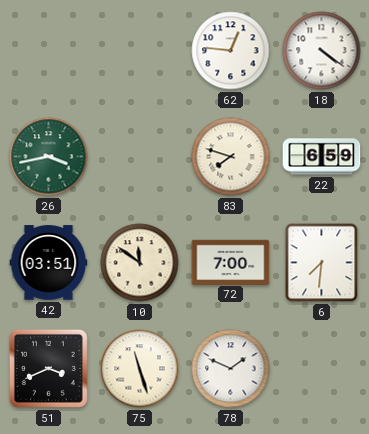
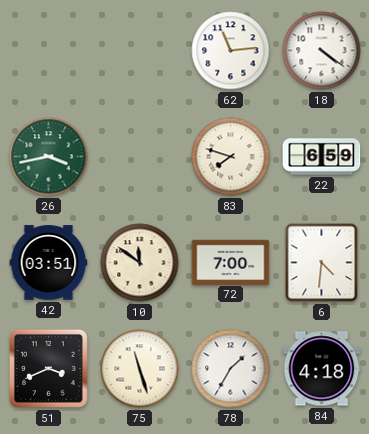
62: 12:46 -> 11:14
6: 7:31 -> 4:31
78: 1:49 -> 1:35
84: none -> 4:18
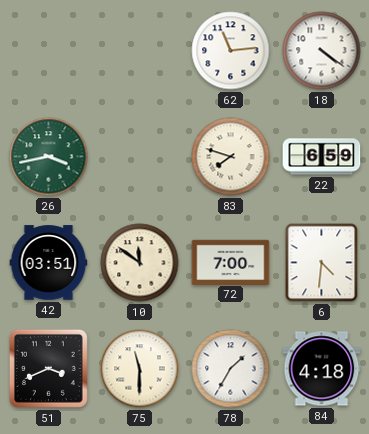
75: 11:27 -> 11:30
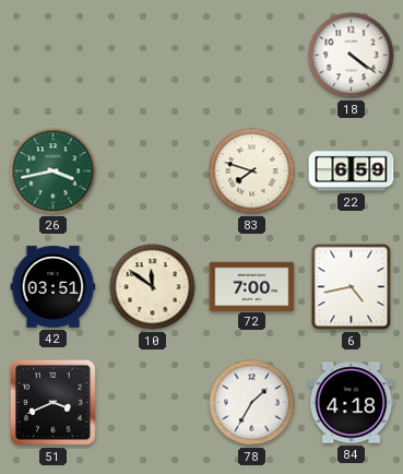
62: 11:14 -> none
6: 4:31 -> 4:43
75: 11:30 -> none
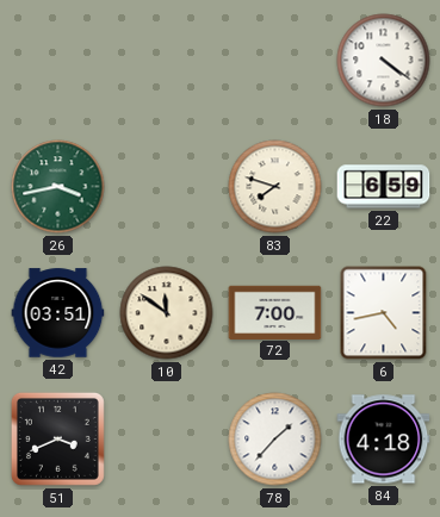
78: 1:35 -> 1:37
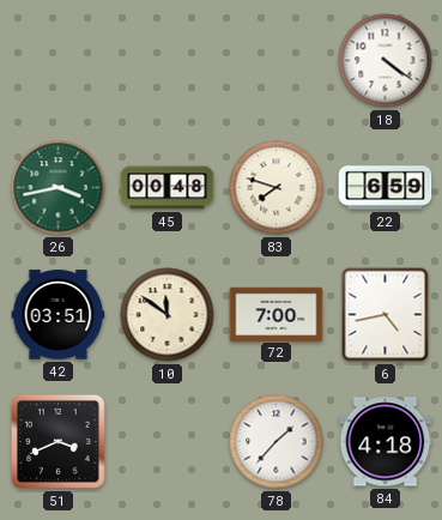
45: none -> 00:48
